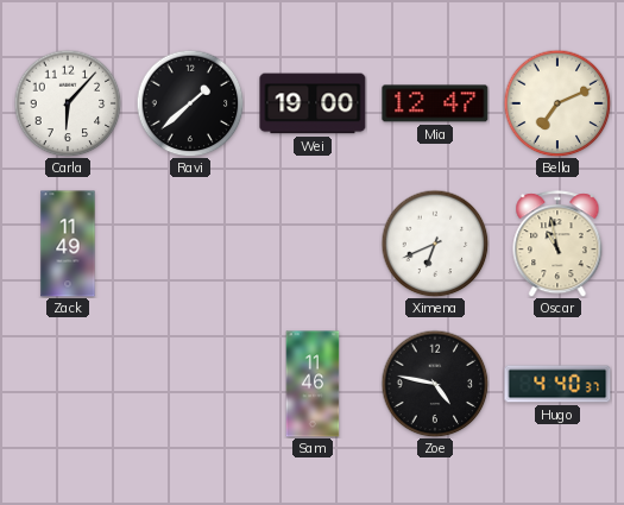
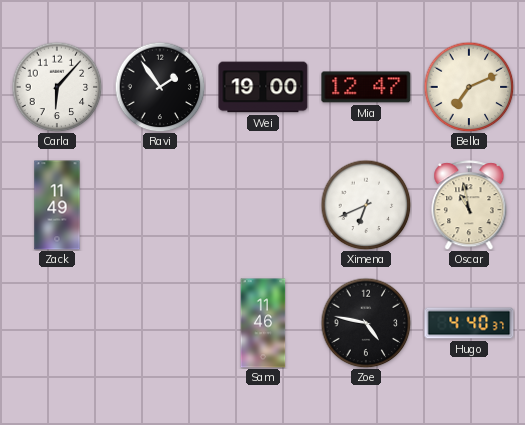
Ravi: 1:38 -> 1:54
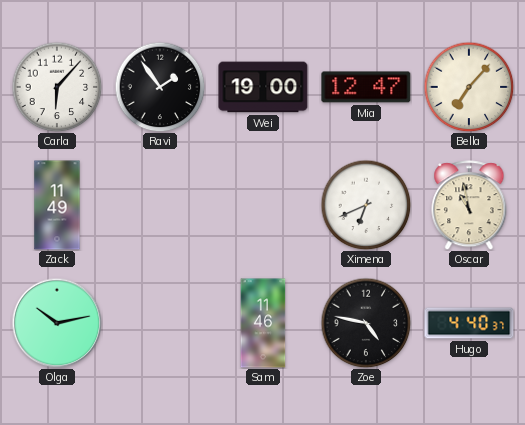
Bella: 7:11 -> 7:07
Olga: none -> 10:13
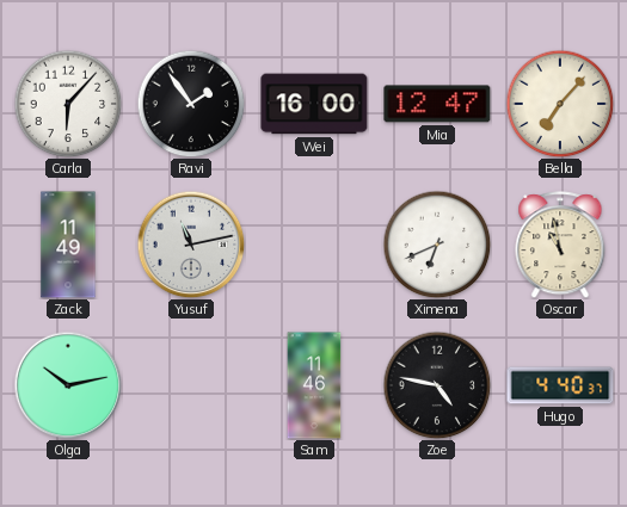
Wei: 19:00 -> 16:00
Yusuf: none -> 11:13
